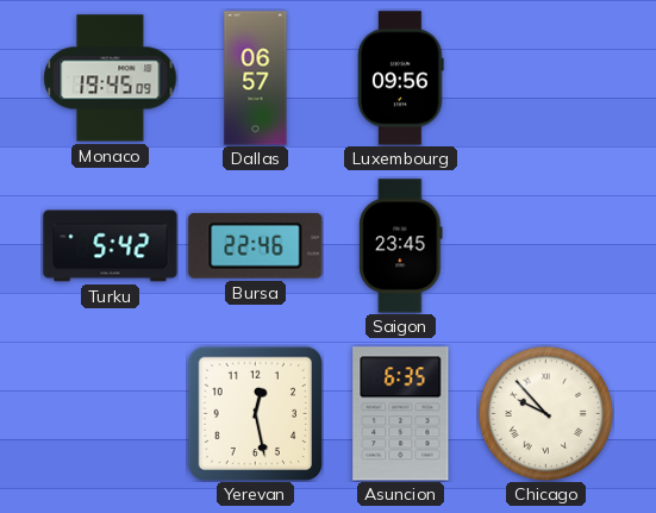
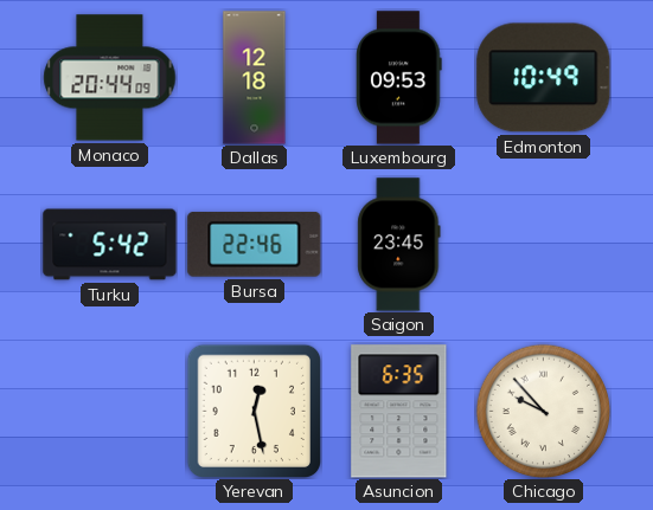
Monaco: 19:45 -> 20:44
Dallas: 06:57 -> 12:18
Luxembourg: 09:56 -> 09:53
Edmonton: none -> 10:49
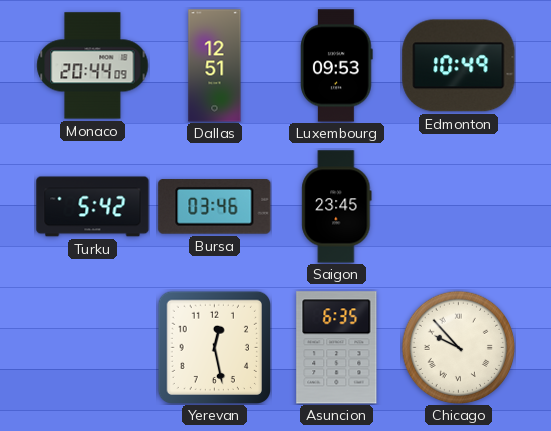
Dallas: 12:18 -> 12:51
Bursa: 22:46 -> 03:46
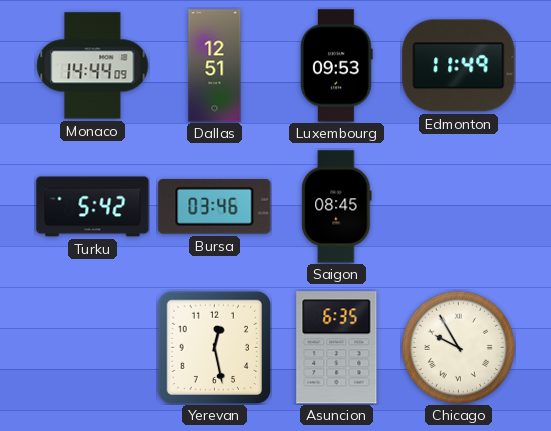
Monaco: 20:44 -> 14:44
Edmonton: 10:49 -> 11:49
Saigon: 23:45 -> 08:45
Chicago: 9:53 -> 9:55
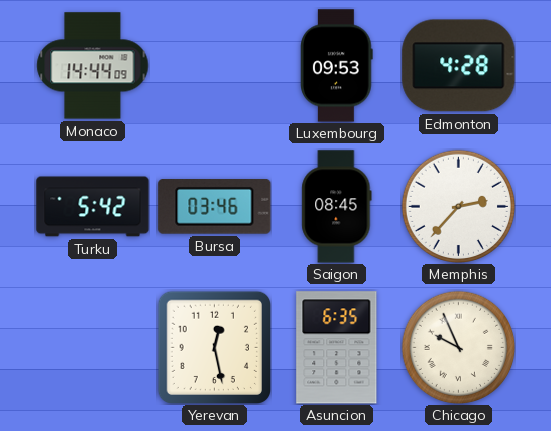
Dallas: 12:51 -> none
Edmonton: 11:49 -> 4:28
Memphis: none -> 2:37
Chicago: 9:55 -> 9:56
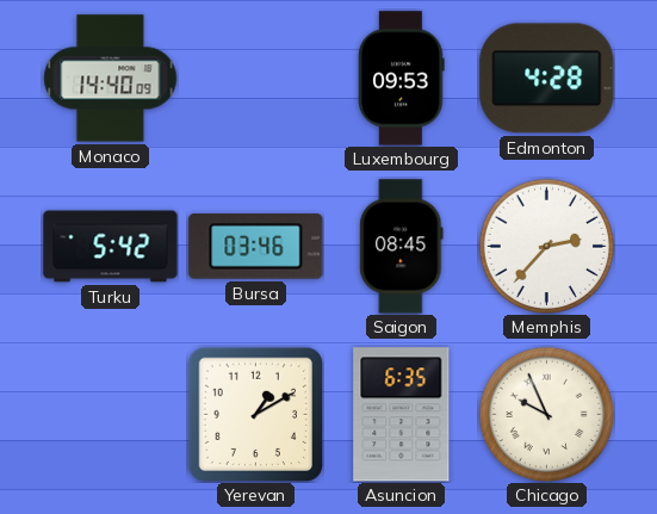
Monaco: 14:44 -> 14:40
Yerevan: 12:28 -> 1:10
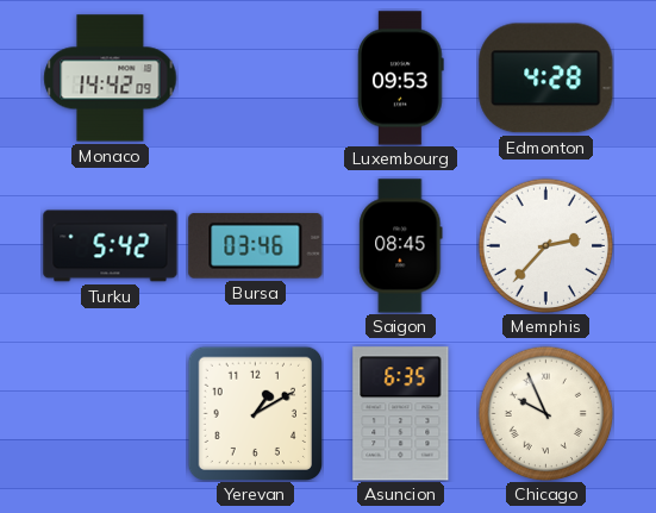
Monaco: 14:40 -> 14:42
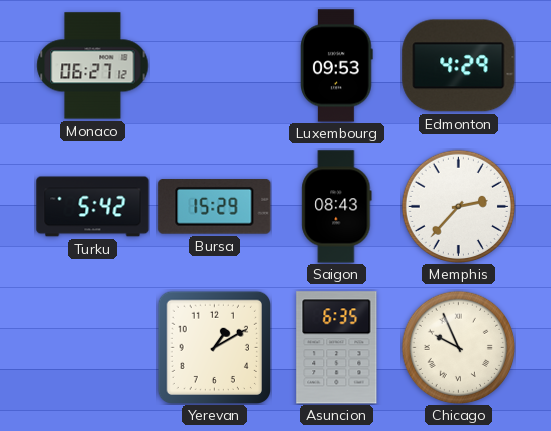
Monaco: 14:42 -> 06:27
Edmonton: 4:28 -> 4:29
Bursa: 03:46 -> 15:29
Saigon: 08:45 -> 08:43
